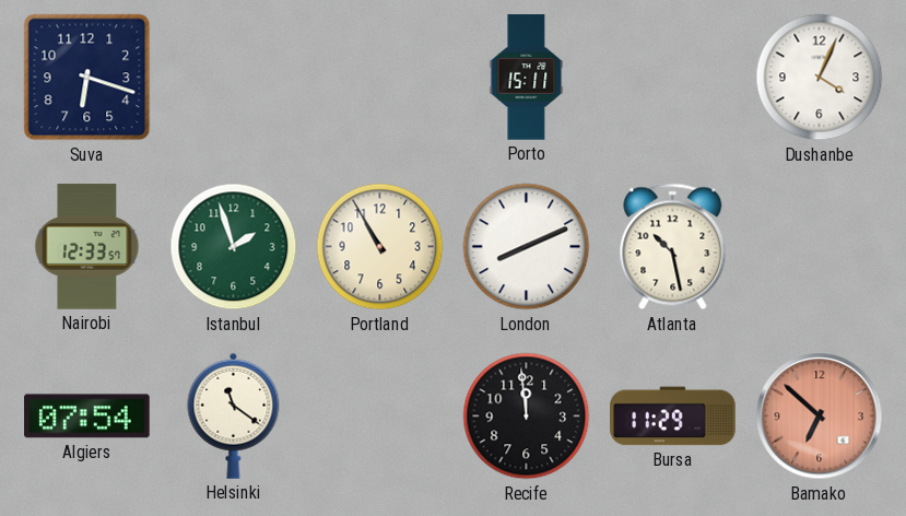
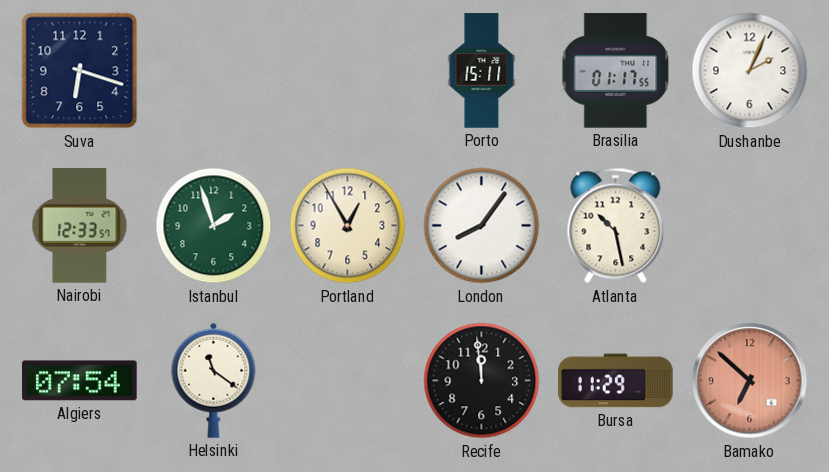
Brasilia: none -> 01:17
Dushanbe: 4:04 -> 2:04
Portland: 10:55 -> 12:55
London: 8:11 -> 8:06
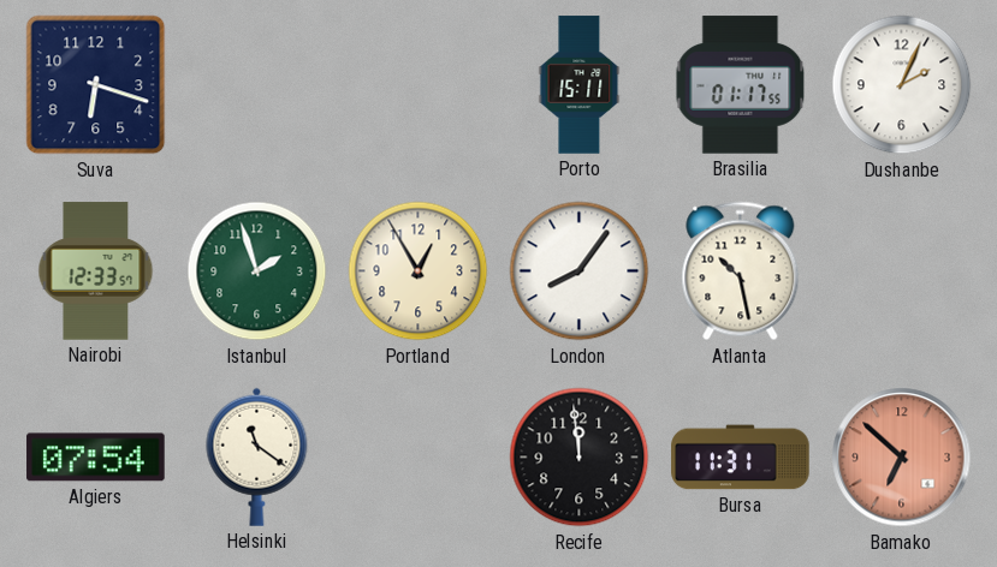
Bursa: 11:29 -> 11:31
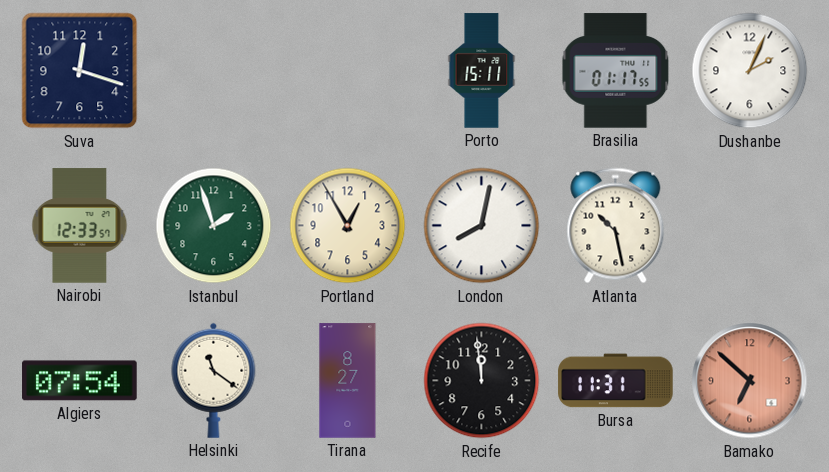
Suva: 6:18 -> 12:18
London: 8:06 -> 8:02
Tirana: none -> 8:27
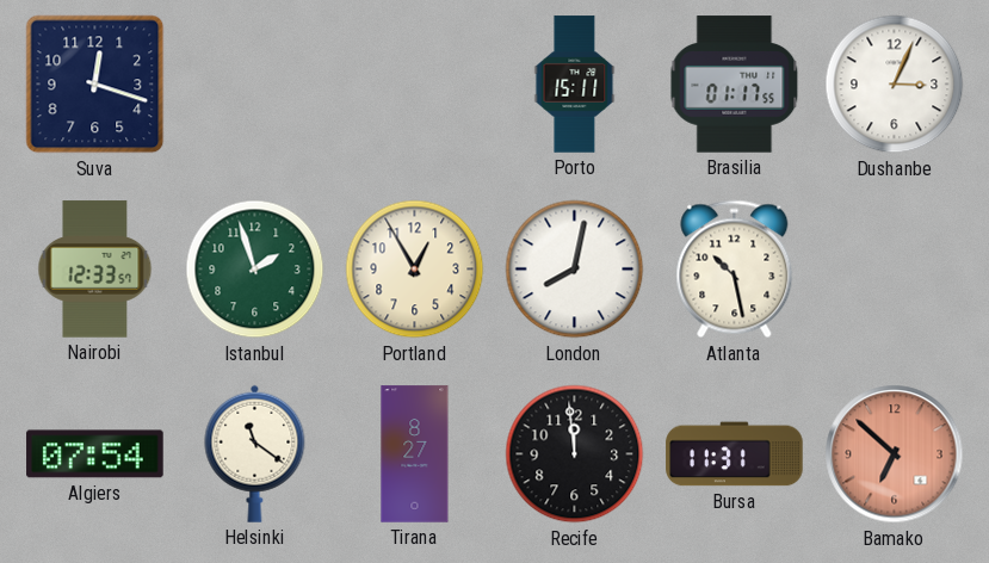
Dushanbe: 2:04 -> 3:04
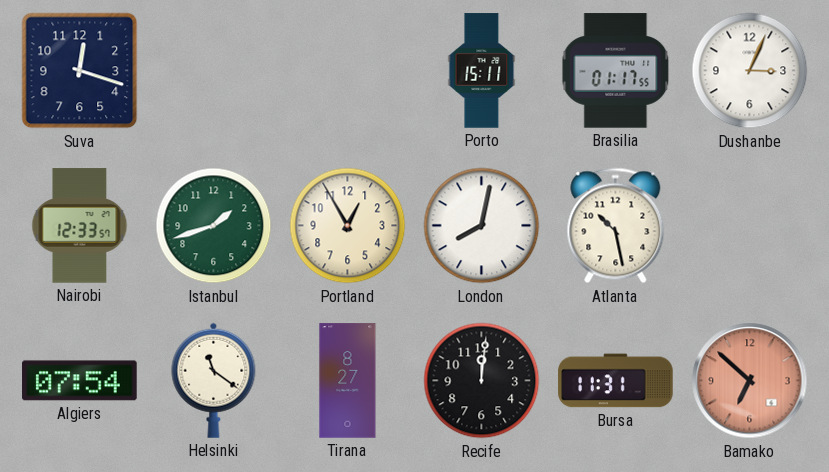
Istanbul: 1:57 -> 1:42
Recife: 11:59 -> 12:01
